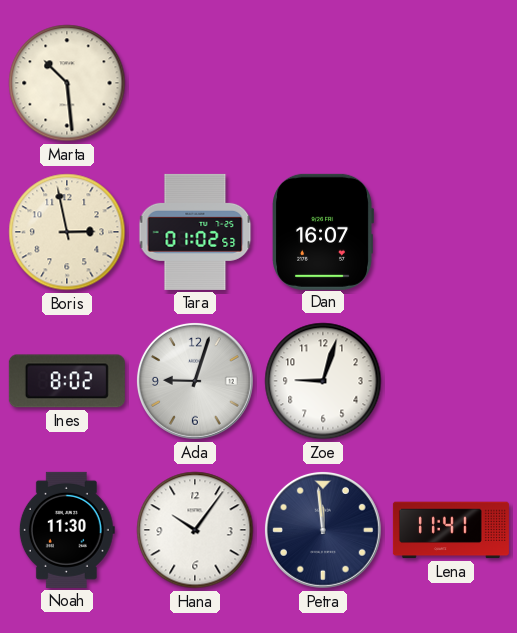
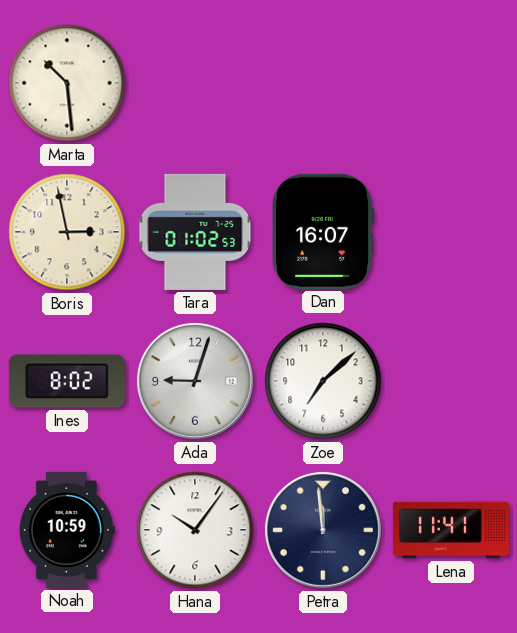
Zoe: 9:03 -> 7:08
Noah: 11:30 -> 10:59
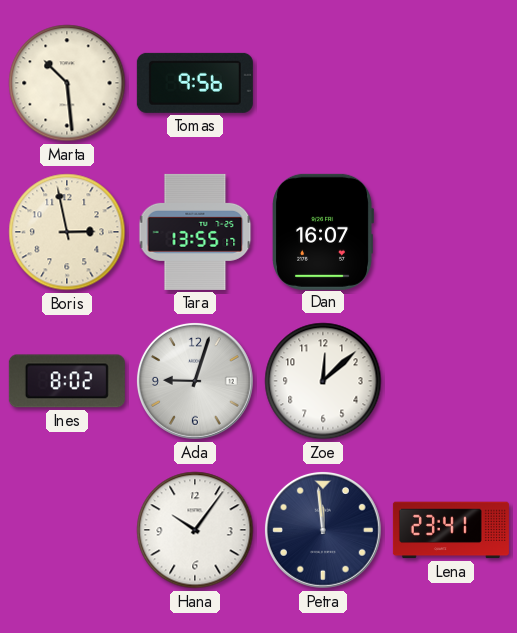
Tomas: none -> 9:56
Tara: 01:02 -> 13:55
Zoe: 7:08 -> 12:08
Noah: 10:59 -> none
Lena: 11:41 -> 23:41
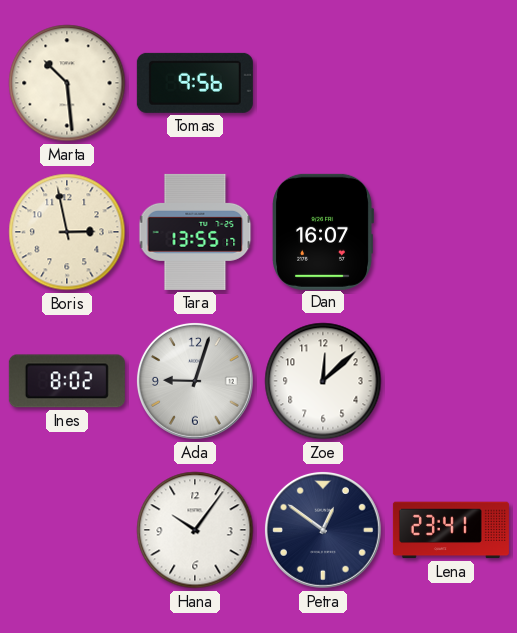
Petra: 11:59 -> 12:51
